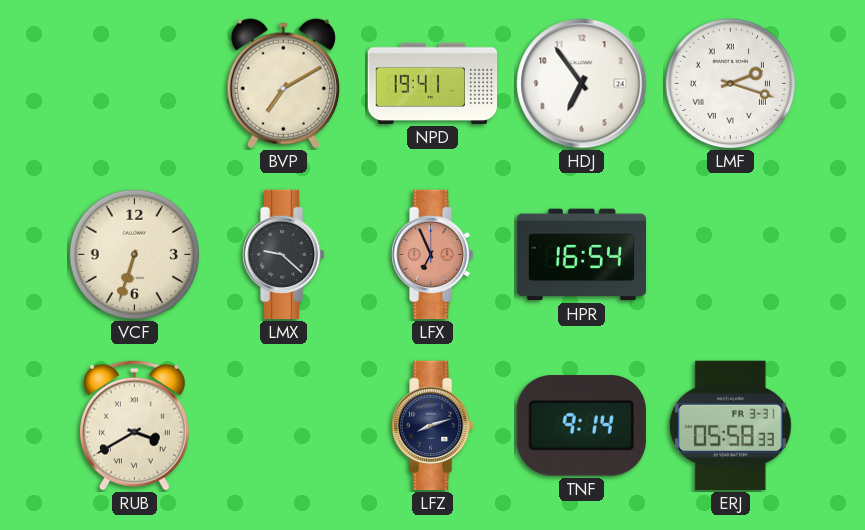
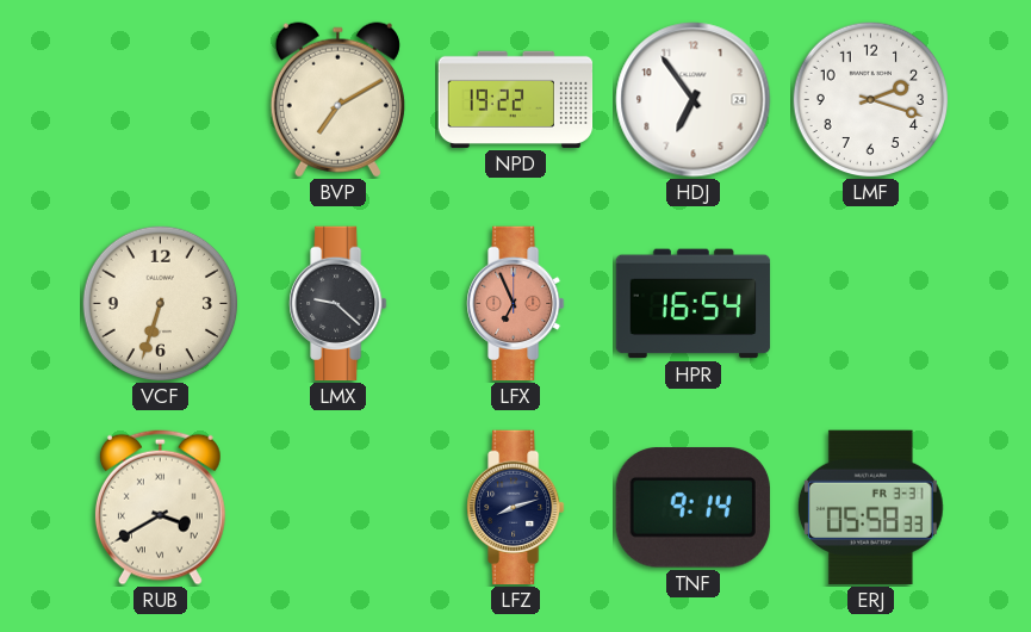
NPD: 19:41 -> 19:22
LMF numerals: Roman -> Arabic
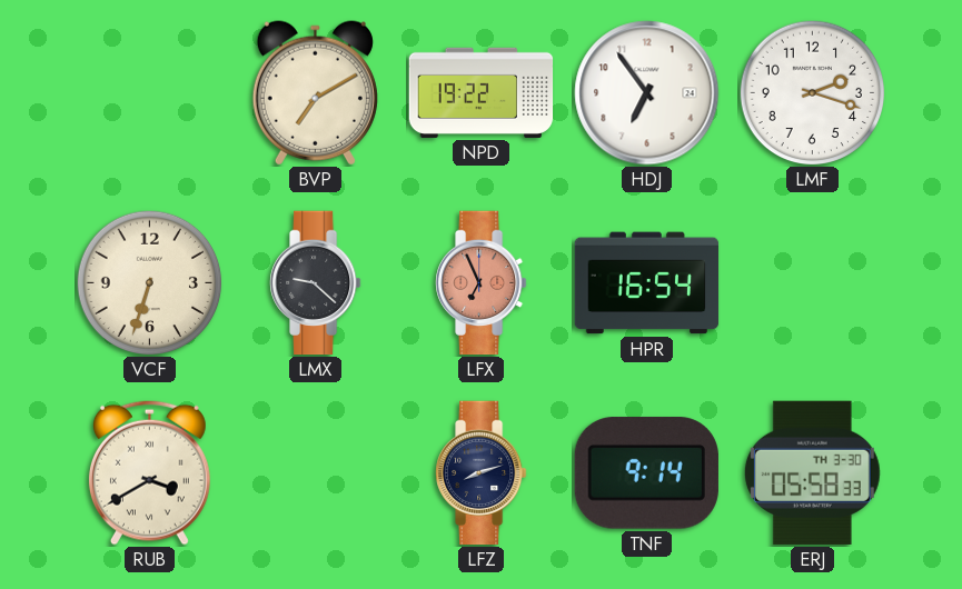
ERJ date: FR 3-31 -> TH 3-30
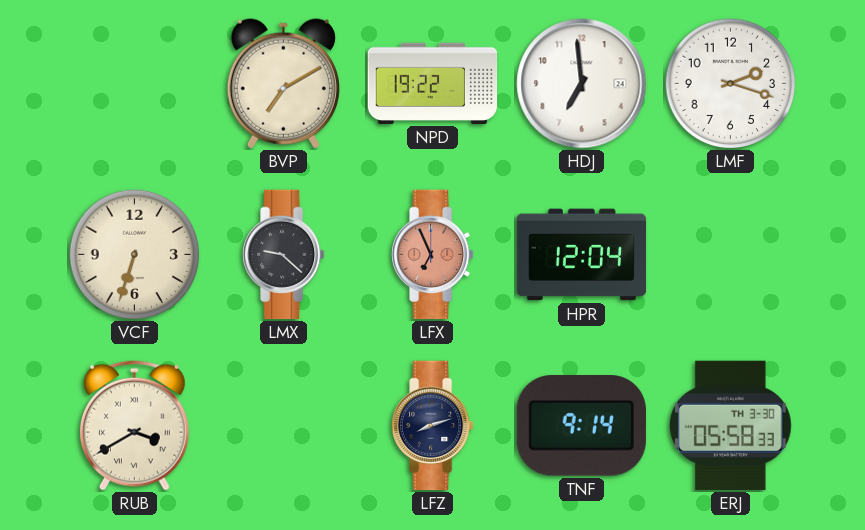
HDJ: 6:54 -> 6:59
HPR: 16:54 -> 12:04
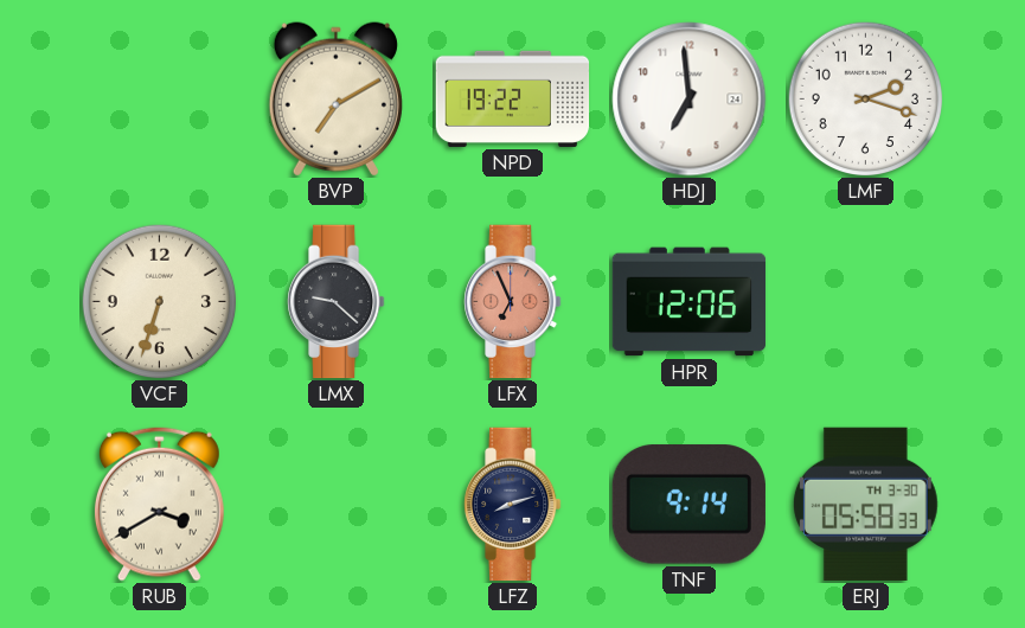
HPR: 12:04 -> 12:06
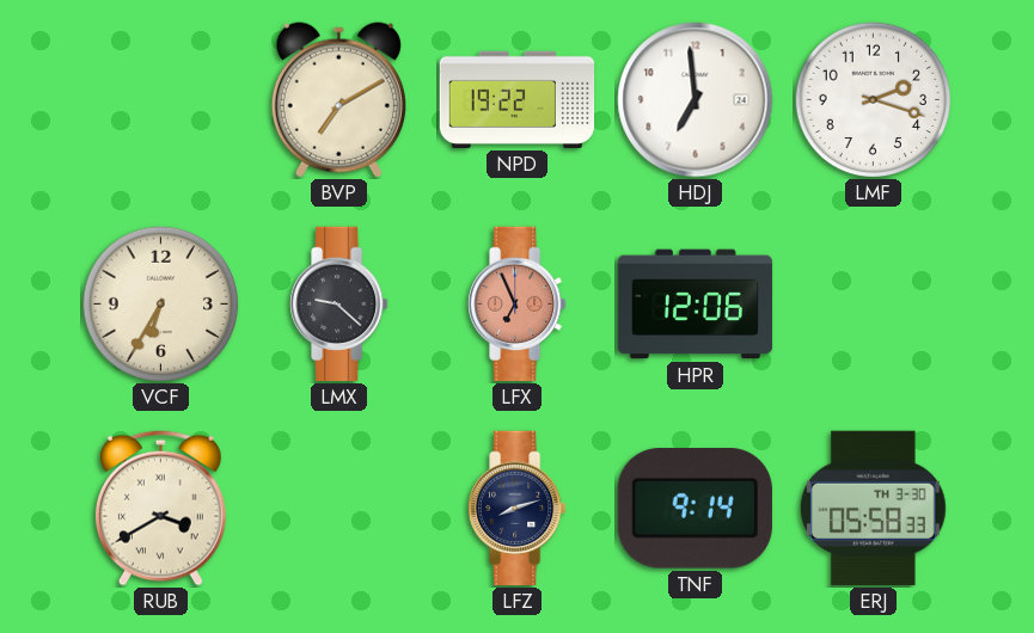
VCF: 6:33 -> 6:35
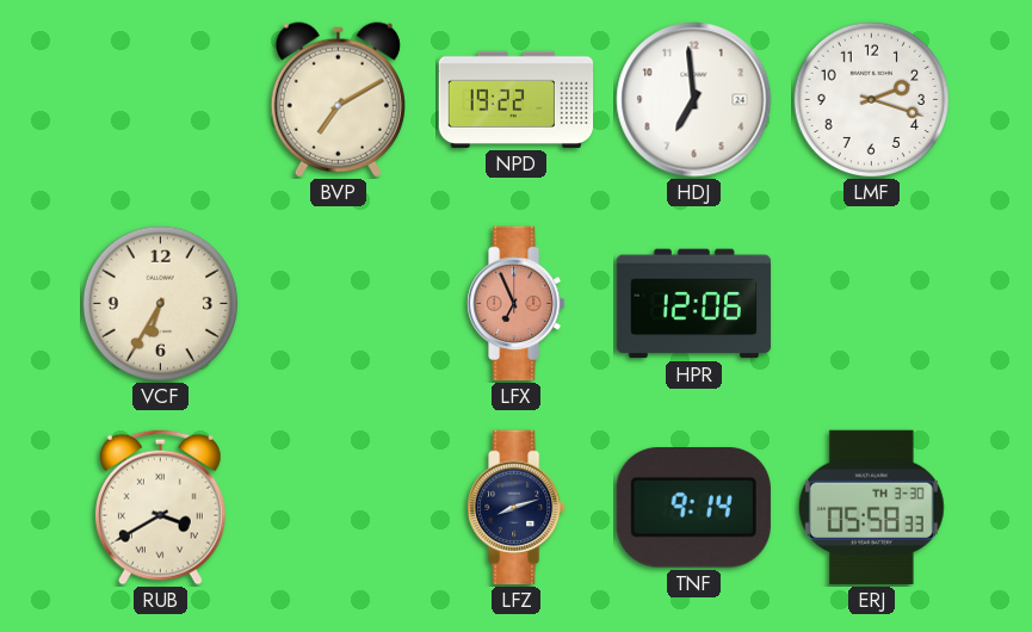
LMX: 9:22 -> none
